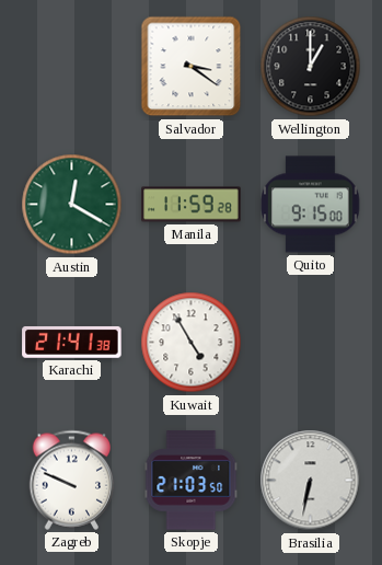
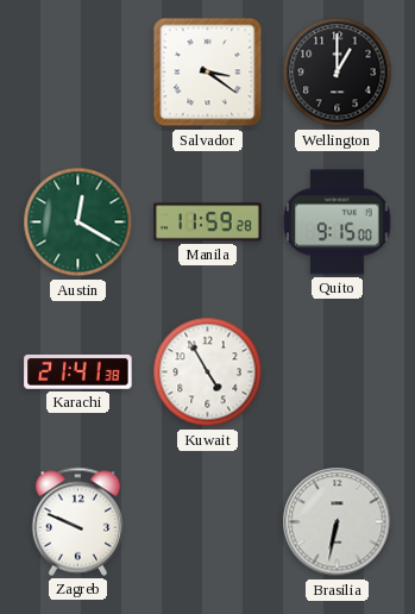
Skopje: 21:03 -> none
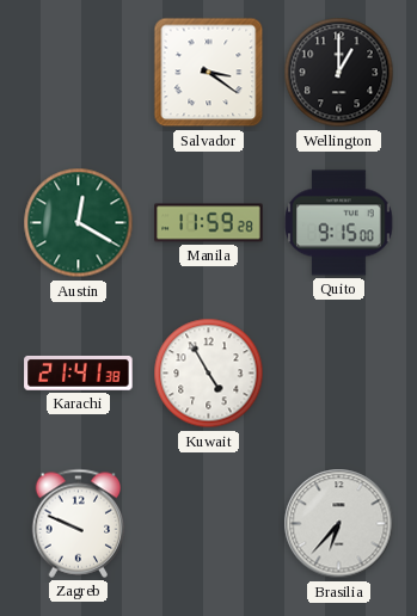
Brasilia: 6:32 -> 6:37
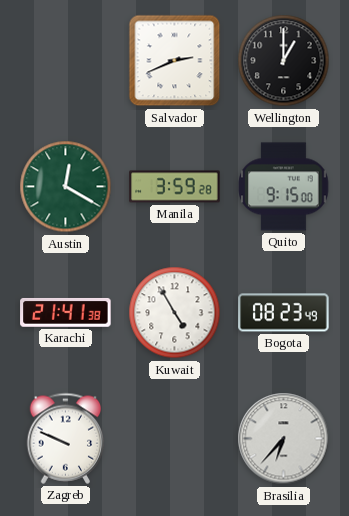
Salvador: 3:21 -> 2:41
Manila: 11:59 -> 3:59
Bogota: none -> 08:23
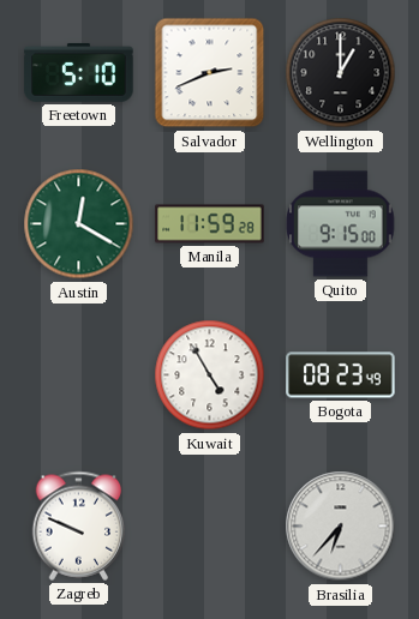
Freetown: none -> 5:10
Manila: 3:59 -> 11:59
Karachi: 21:41 -> none
